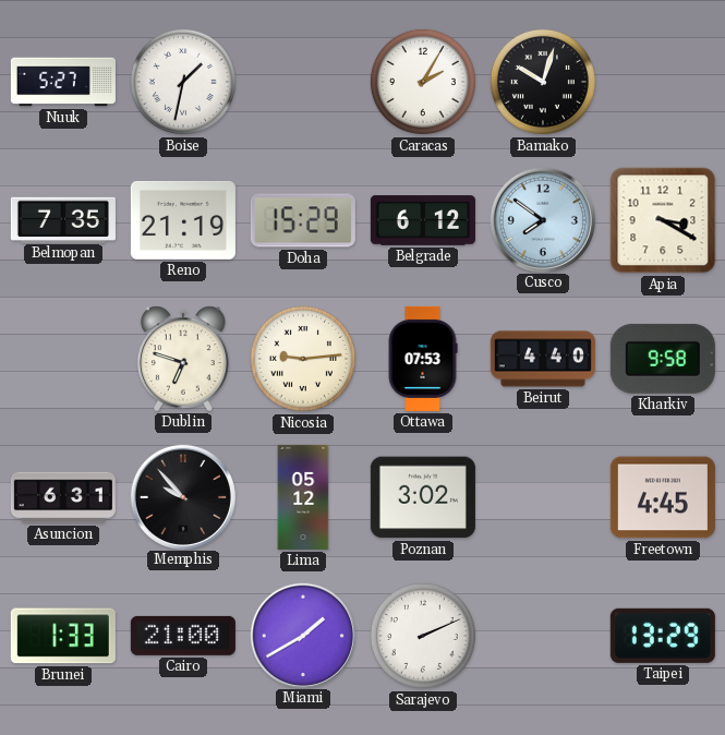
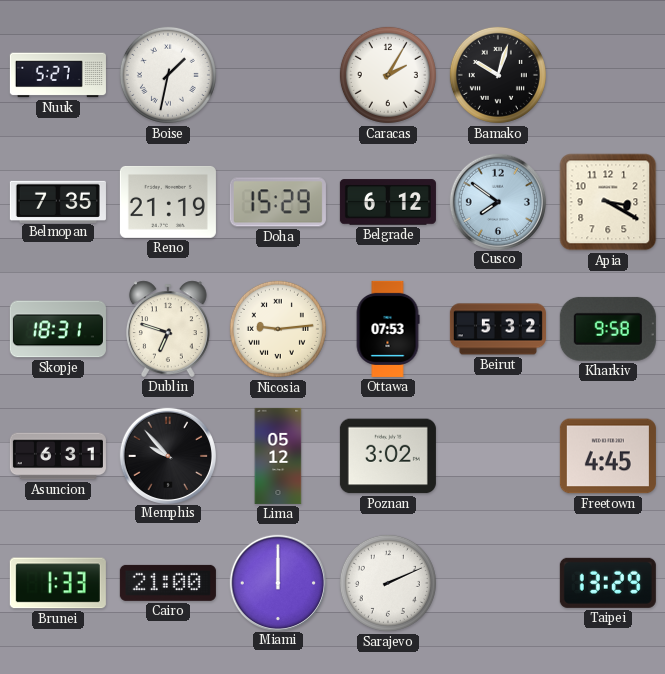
Skopje: none -> 18:31
Beirut: 4:40 -> 5:32
Miami: 1:40 -> 12:00
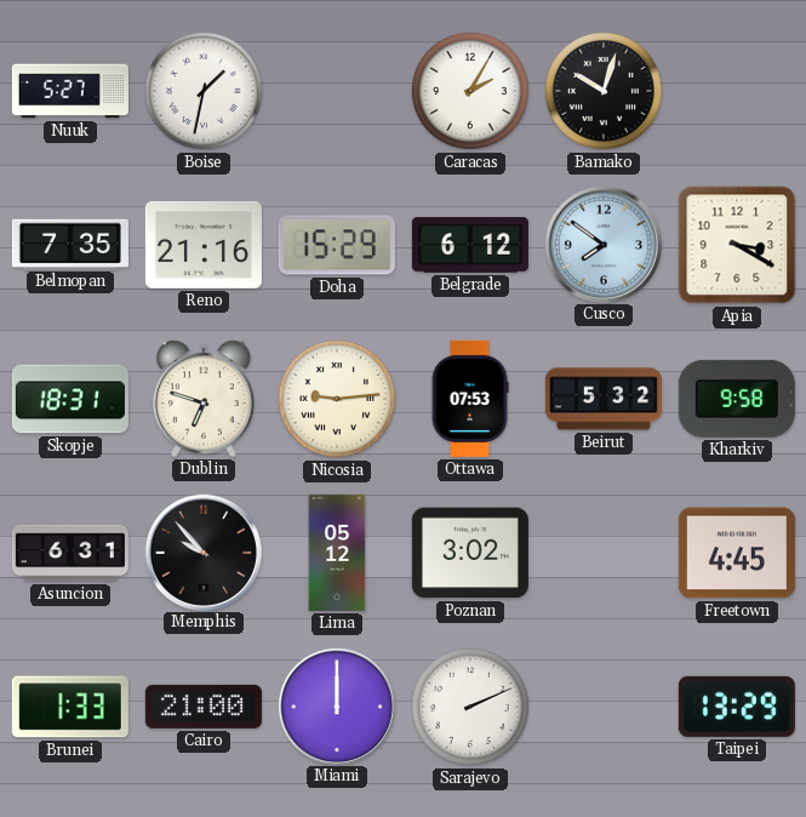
Reno: 21:19 -> 21:16
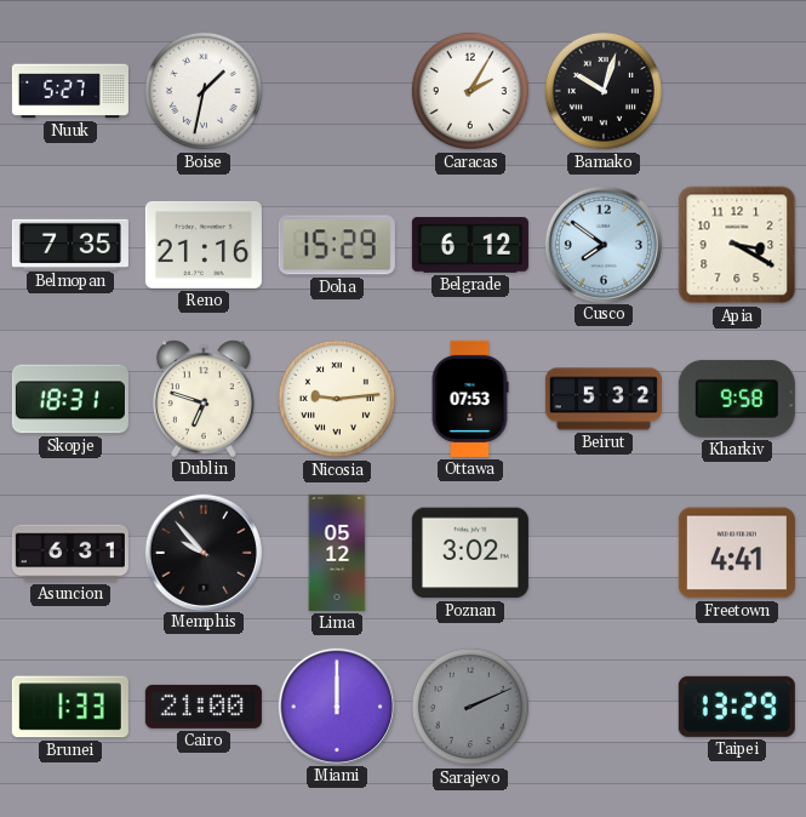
Freetown: 4:45 -> 4:41
Sarajevo dial: white -> grey
